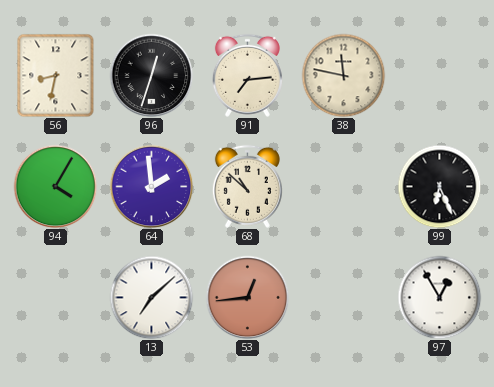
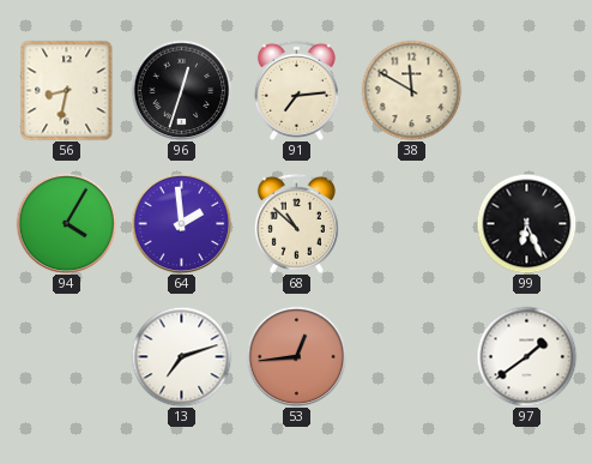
38: 11:47 -> 11:50
13: 7:08 -> 7:12
97: 12:55 -> 1:39
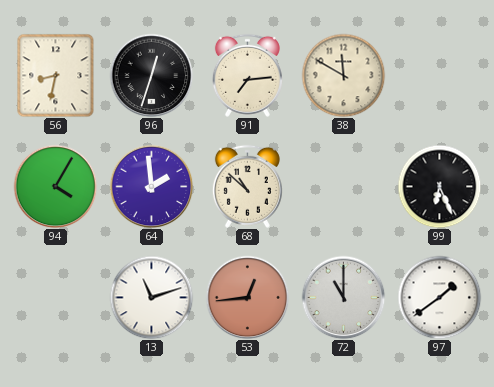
13: 7:12 -> 11:12
72: none -> 11:00
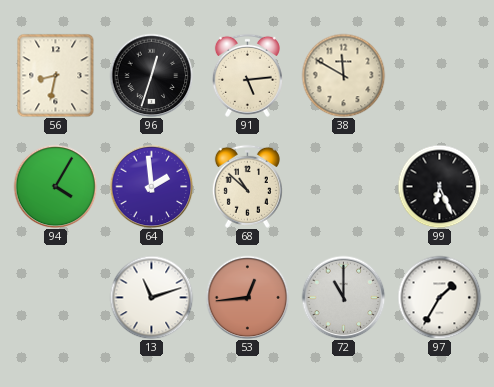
91: 7:14 -> 5:14
97: 1:39 -> 1:35
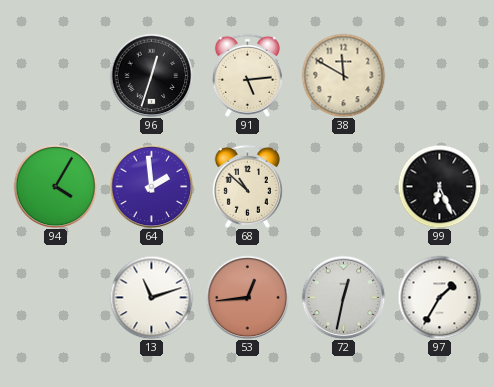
56: 8:32 -> none
72: 11:00 -> 12:32
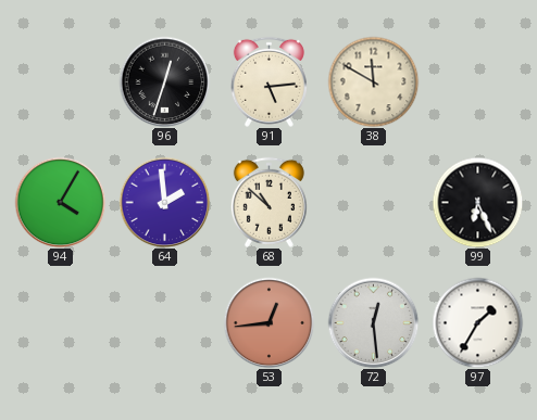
13: 11:12 -> none
72: 12:32 -> 12:29
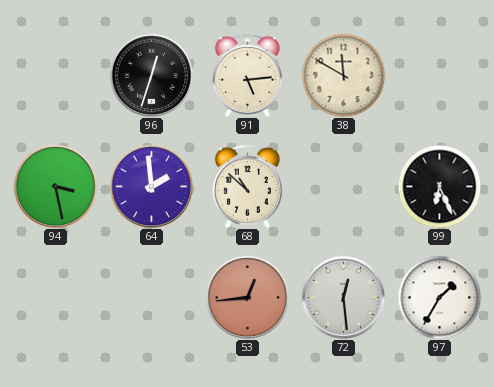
94: 4:05 -> 3:28
